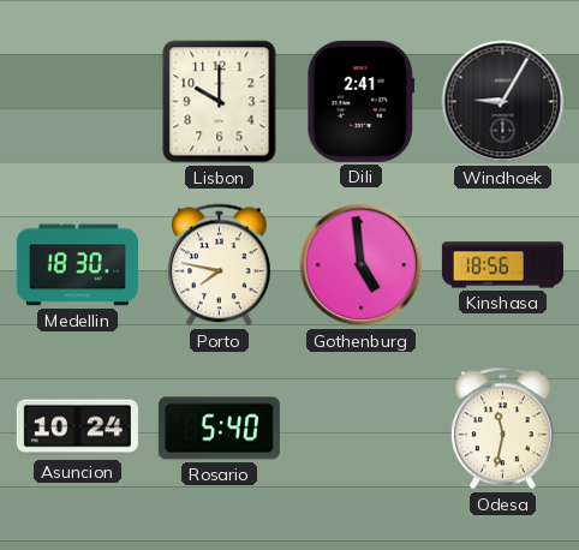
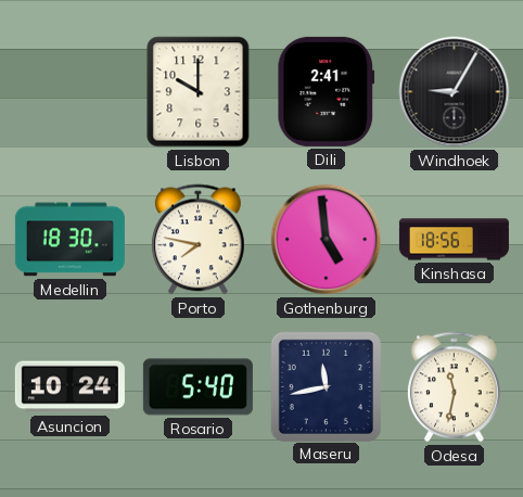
Maseru: none -> 11:43
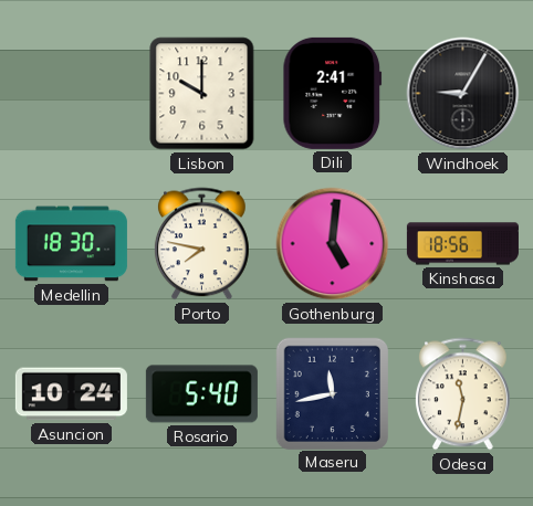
Gothenburg: 4:59 -> 5:01
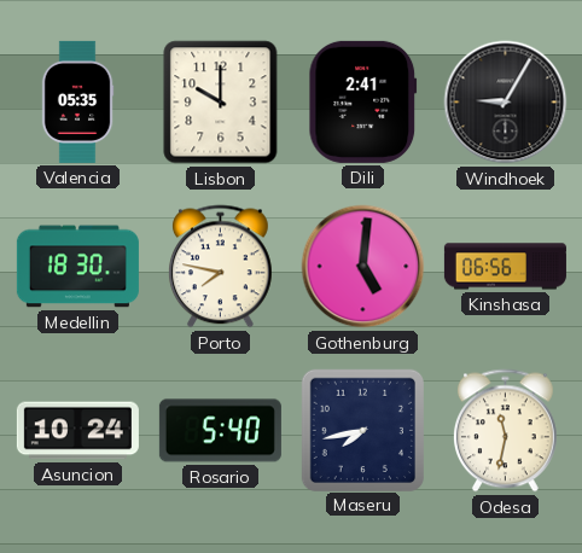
Valencia: none -> 05:35
Kinshasa: 18:56 -> 06:56
Maseru: 11:43 -> 7:43
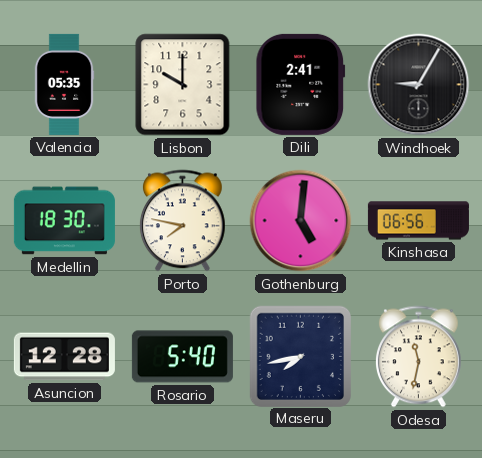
Asuncion: 10:24 -> 12:28
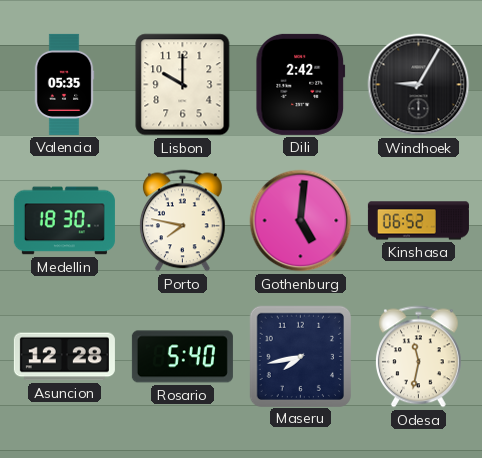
Dili: 2:41 -> 2:42
Kinshasa: 06:56 -> 06:52
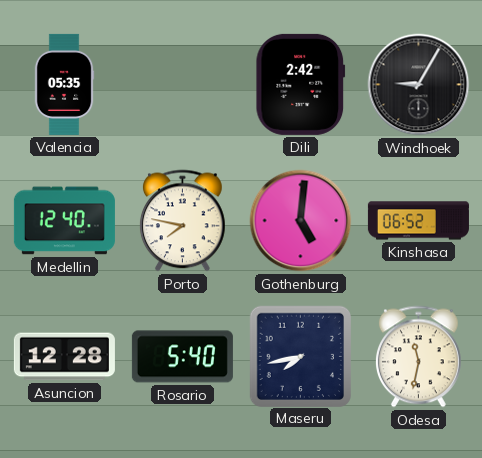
Lisbon: 10:00 -> none
Medellin: 18:30 -> 12:40
